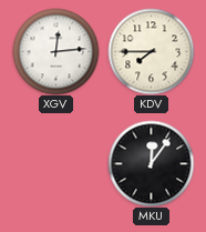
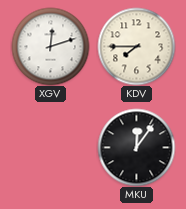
XGV: 12:14 -> 12:12
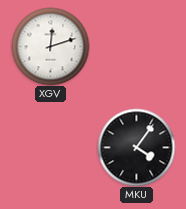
KDV: 7:45 -> none
MKU: 12:06 -> 4:06
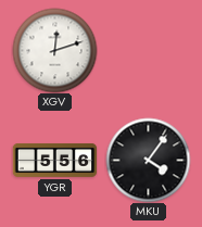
YGR: none -> 5:56
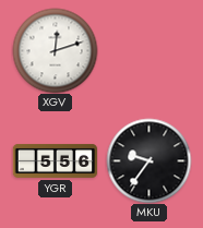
MKU: 4:06 -> 9:36
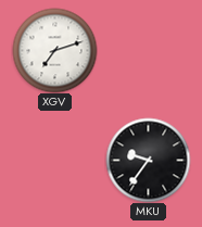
XGV: 12:12 -> 7:12
YGR: 5:56 -> none
